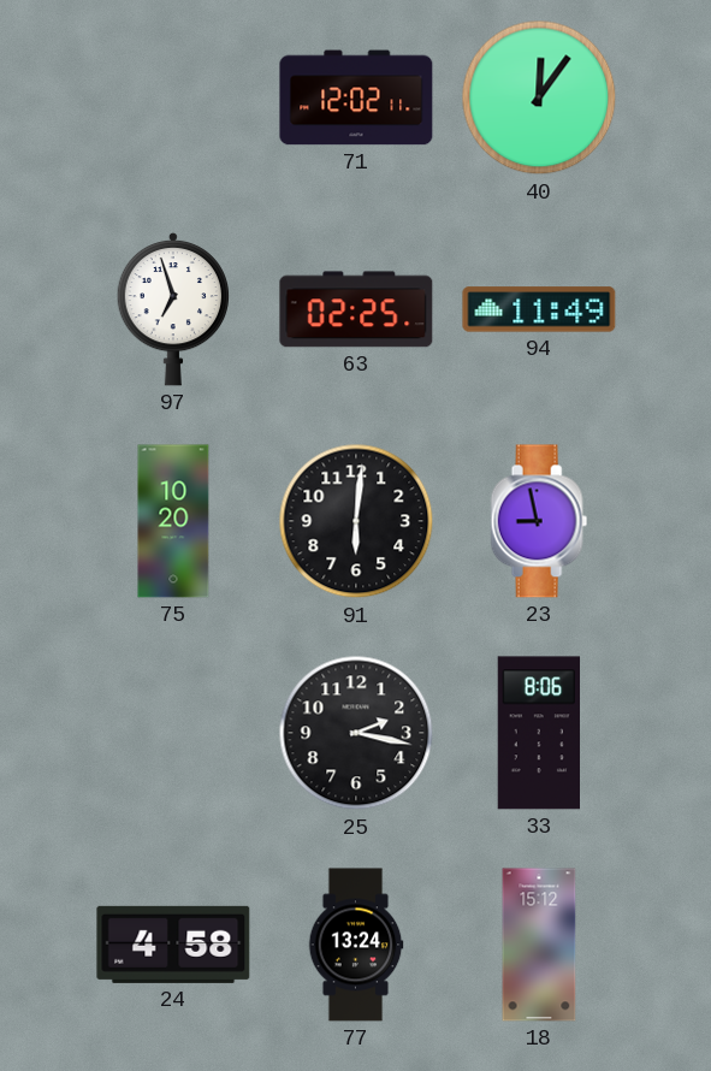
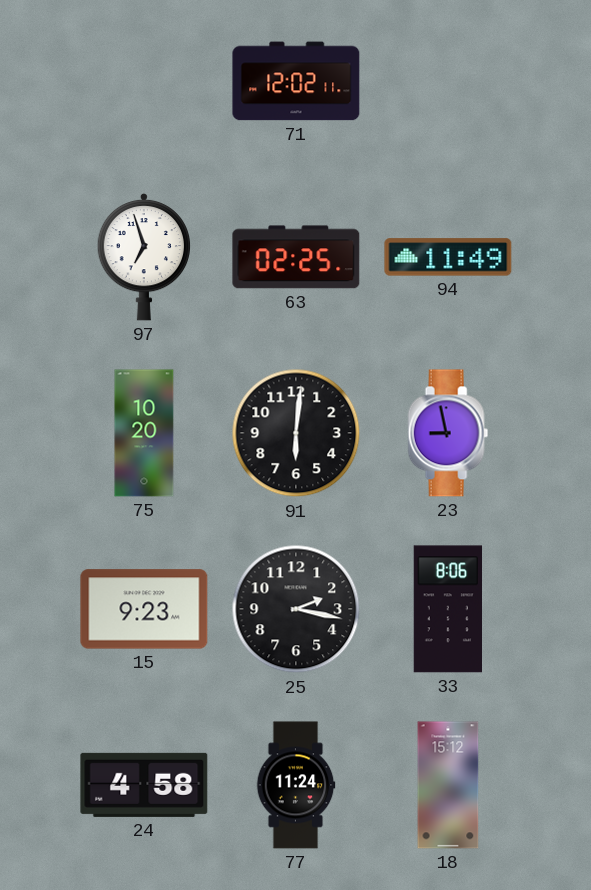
40: 12:06 -> none
15: none -> 9:23
77: 13:24 -> 11:24
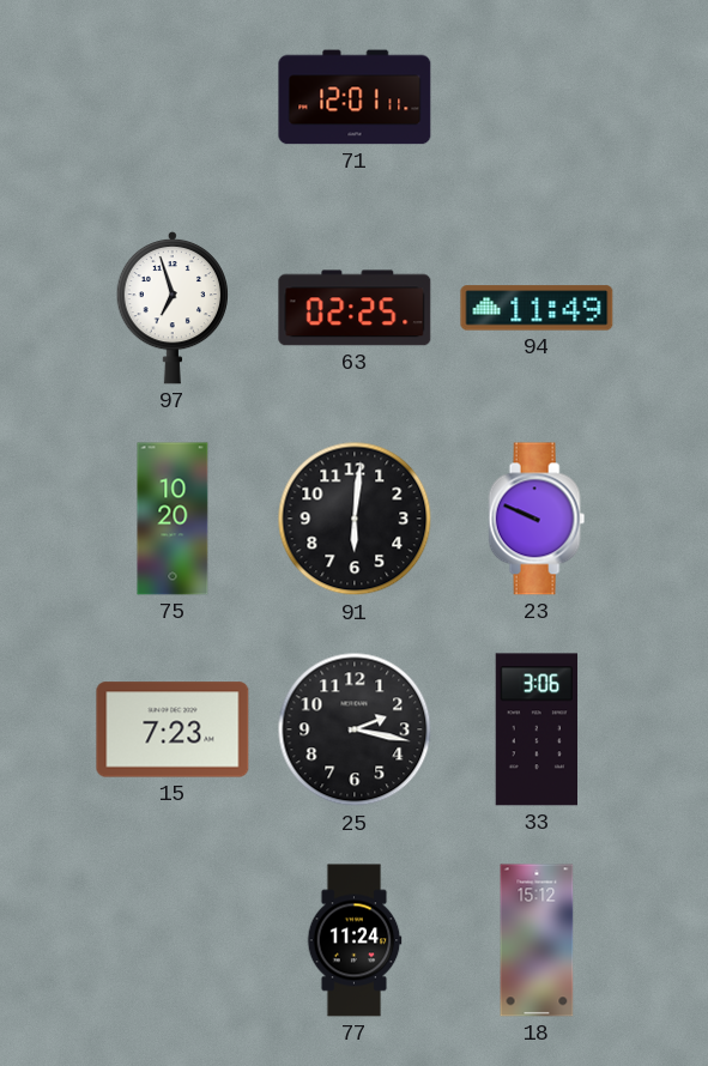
71: 12:02 -> 12:01
23: 8:58 -> 9:49
15: 9:23 -> 7:23
33: 8:06 -> 3:06
24: 4:58 -> none
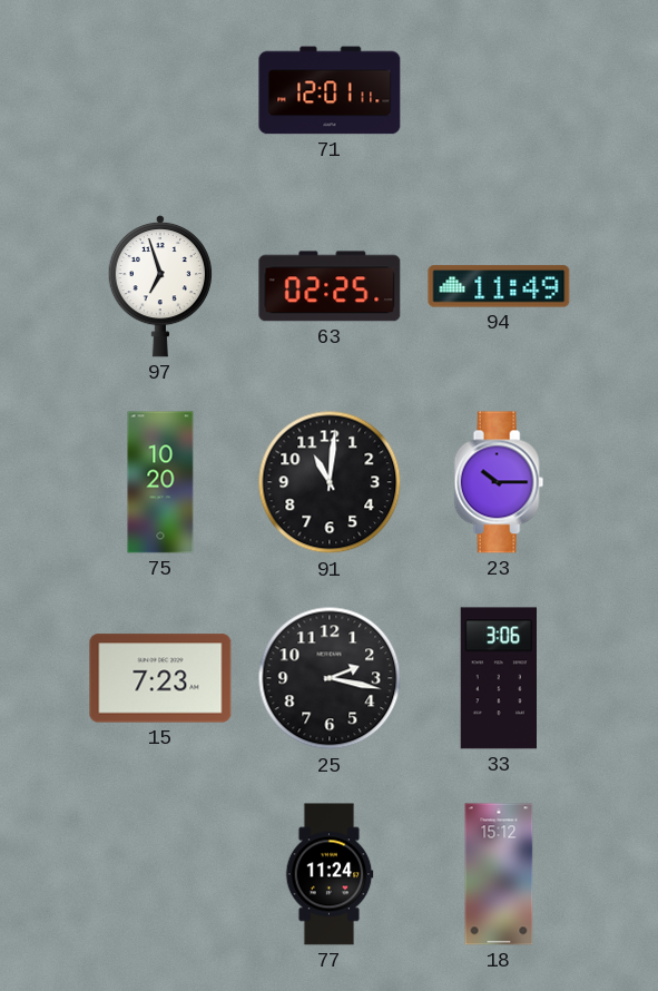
91: 6:01 -> 11:01
23: 9:49 -> 10:15
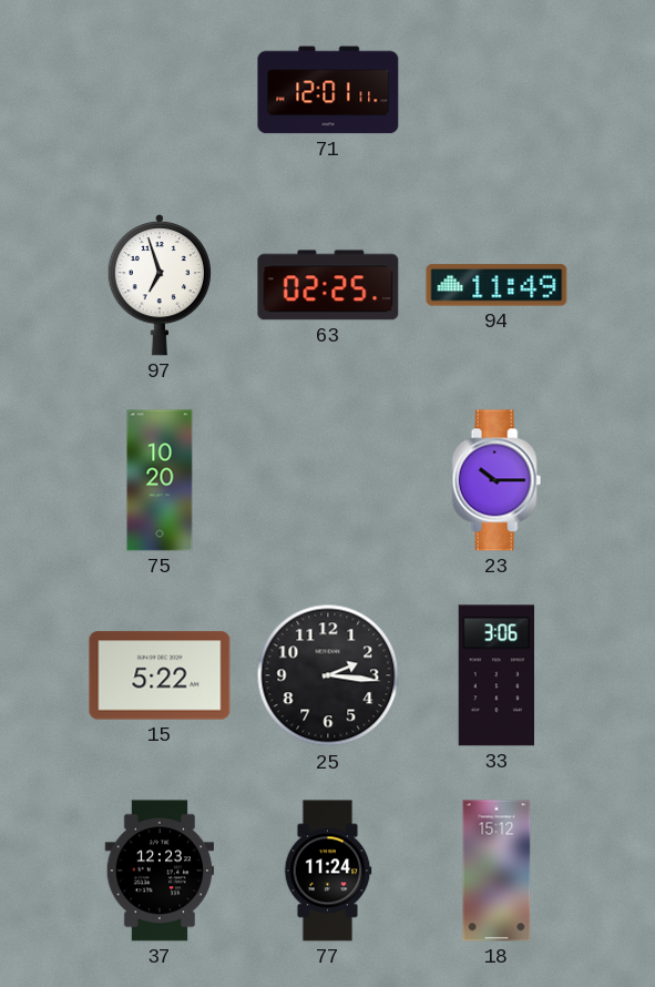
91: 11:01 -> none
15: 7:23 -> 5:22
25: 2:17 -> 2:16
37: none -> 12:23
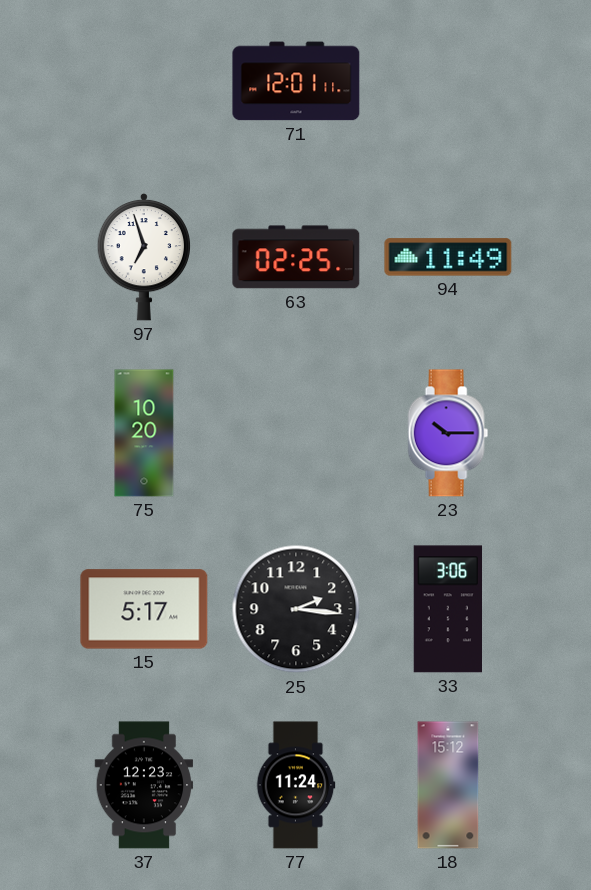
15: 5:22 -> 5:17
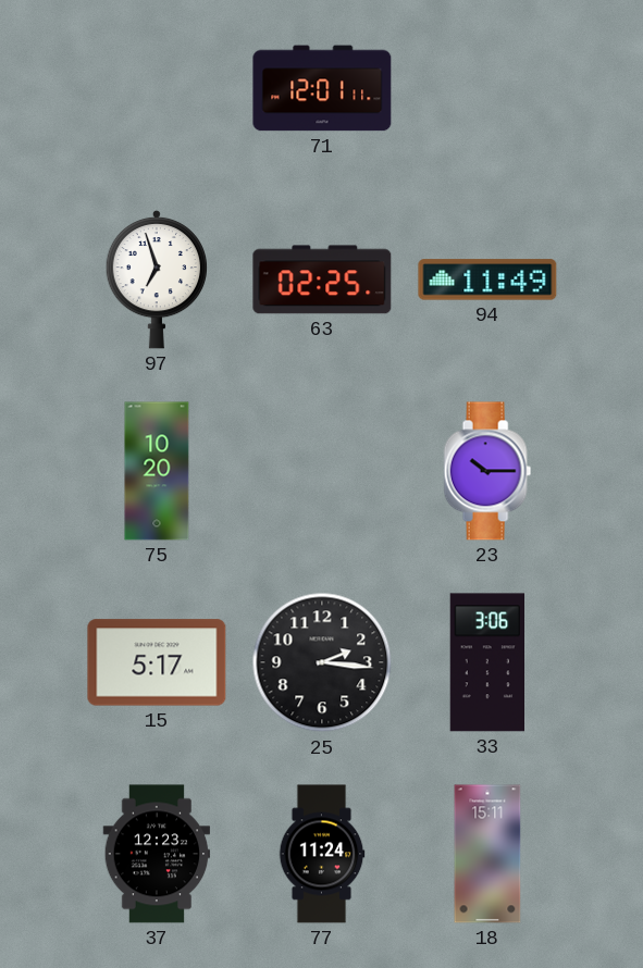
18: 15:12 -> 15:11
